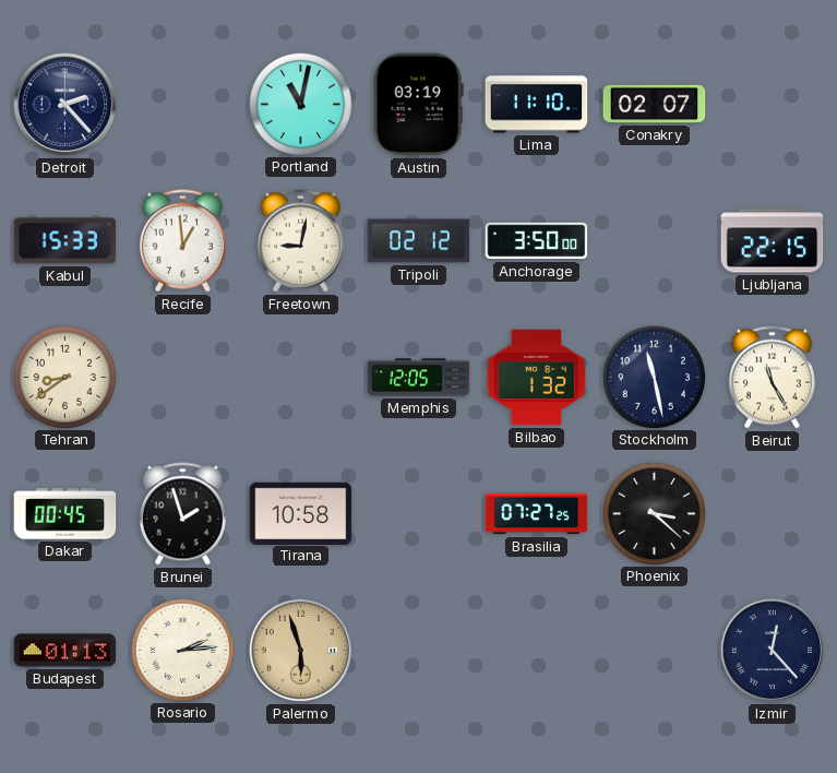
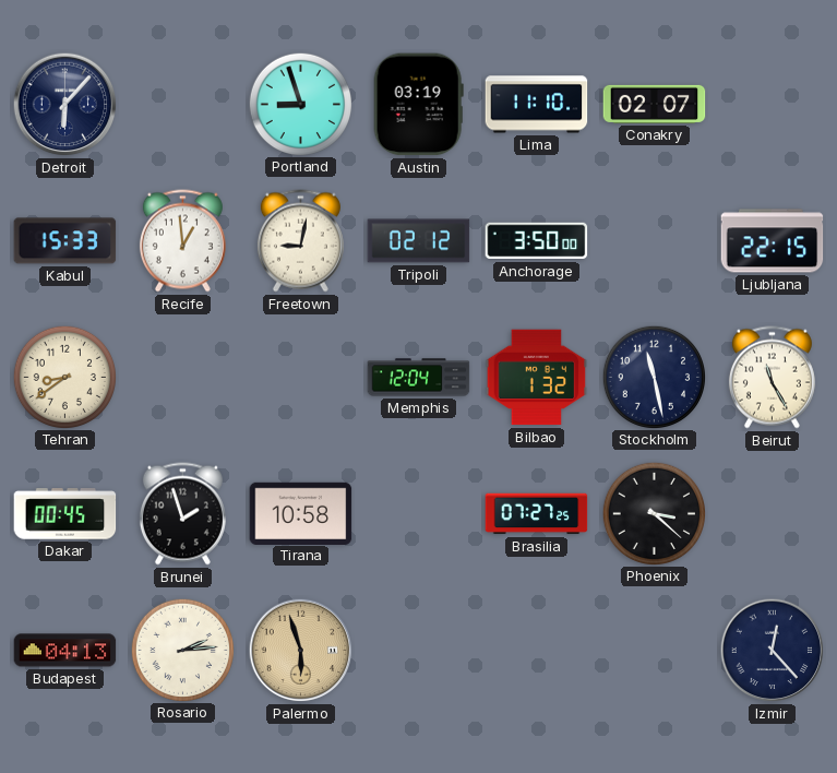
Detroit: 2:23 -> 6:07
Portland: 11:02 -> 8:57
Memphis: 12:05 -> 12:04
Budapest: 01:13 -> 04:13
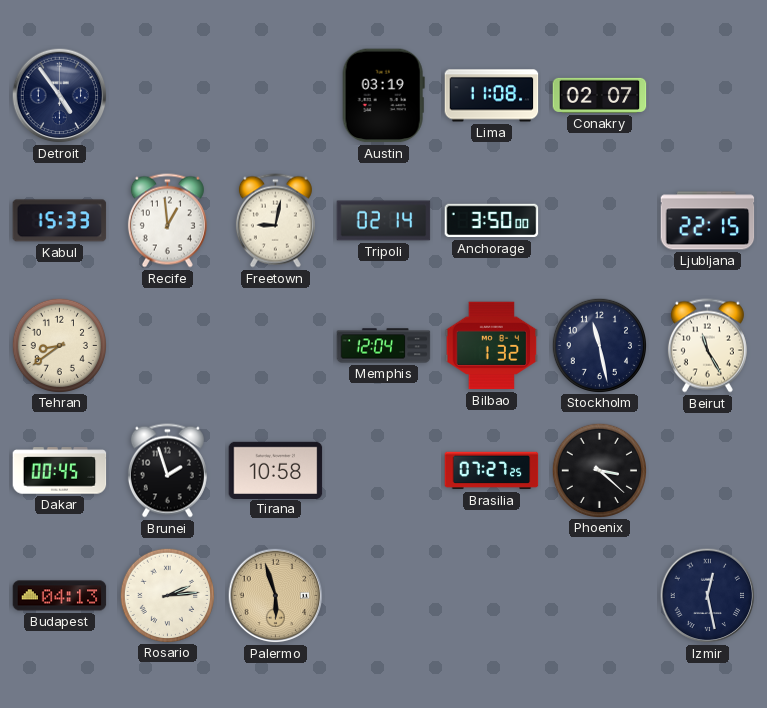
Detroit: 6:07 -> 4:54
Portland: 8:57 -> none
Lima: 11:10 -> 11:08
Tripoli: 02:12 -> 02:14
Izmir: 12:23 -> 12:28
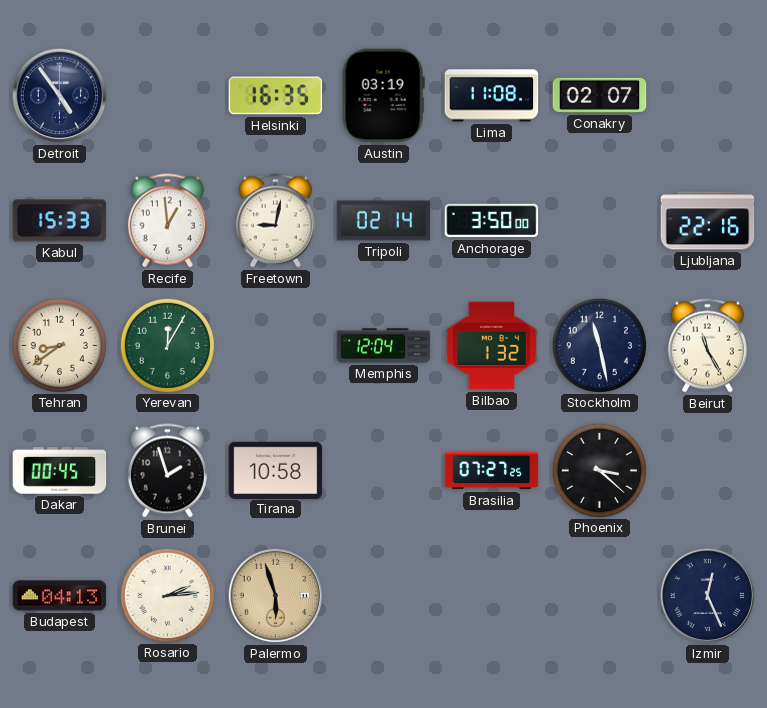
Helsinki: none -> 16:35
Ljubljana: 22:15 -> 22:16
Yerevan: none -> 12:05
Izmir: 12:28 -> 12:26
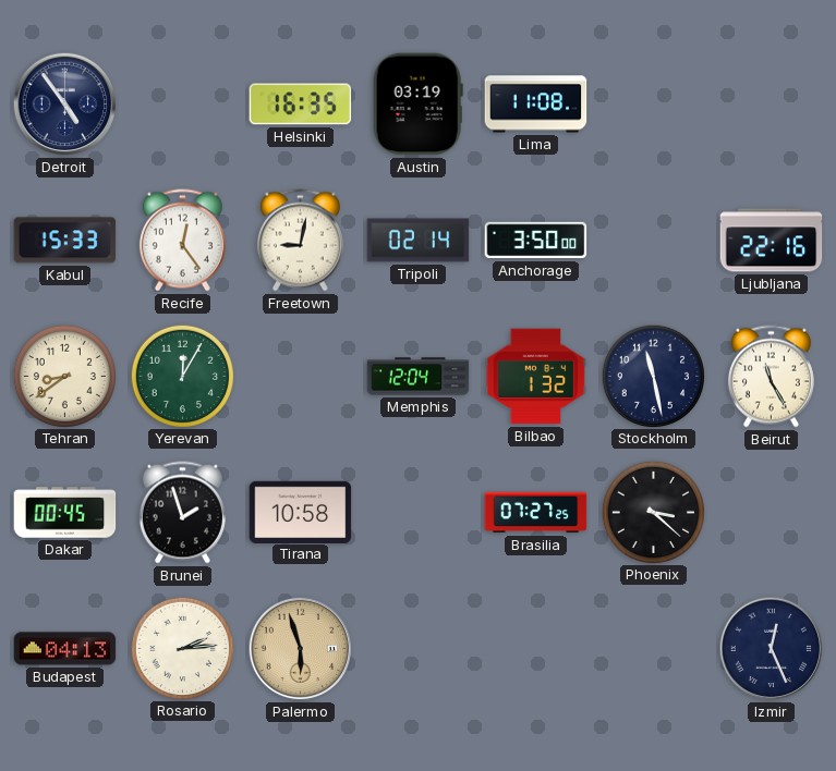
Conakry: 02:07 -> none
Recife: 12:59 -> 12:24
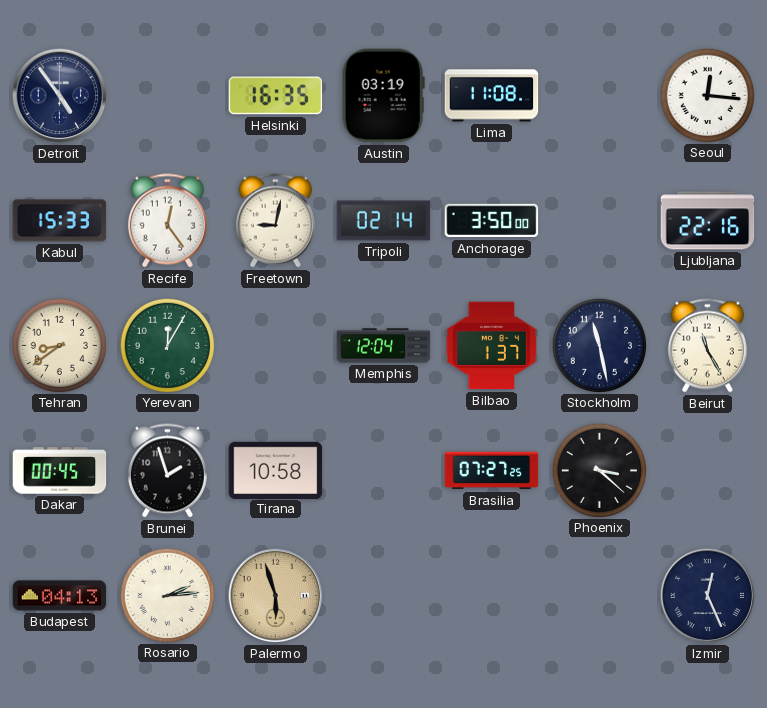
Seoul: none -> 12:16
Bilbao: 1:32 -> 1:37
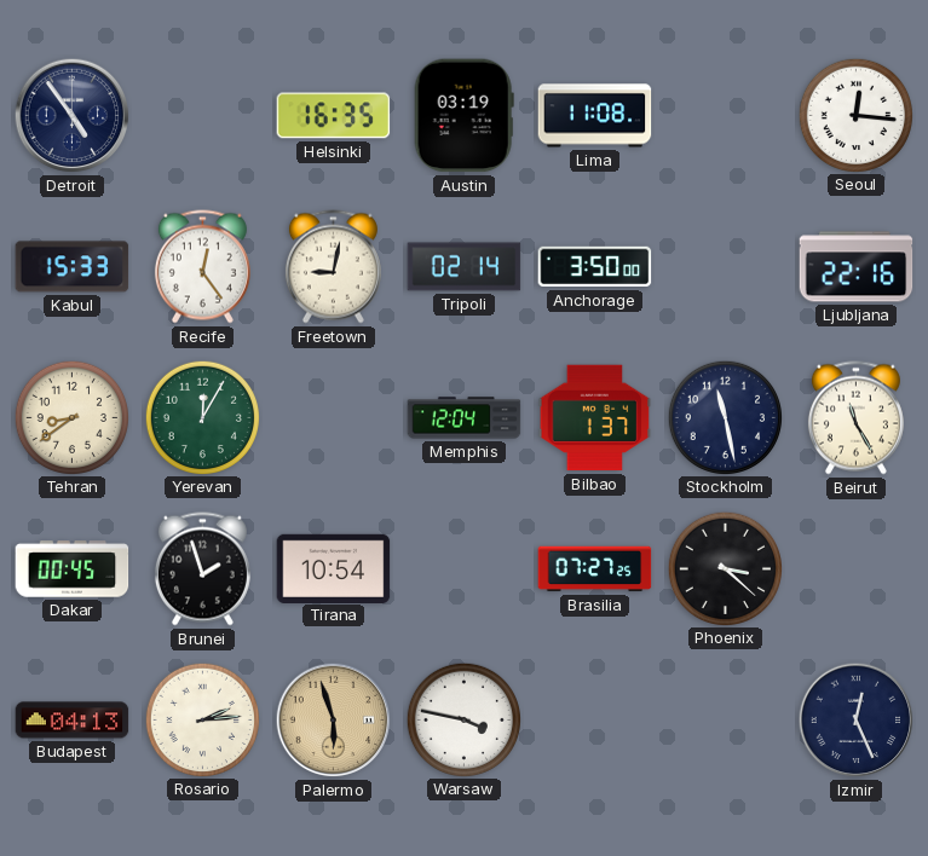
Tirana: 10:58 -> 10:54
Warsaw: none -> 3:47
